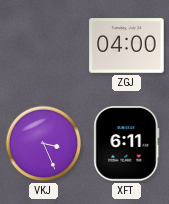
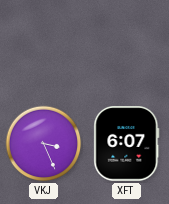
ZGJ: 04:00 -> none
XFT: 6:11 -> 6:07
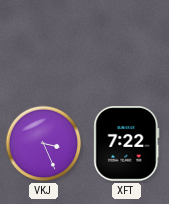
XFT: 6:07 -> 7:22
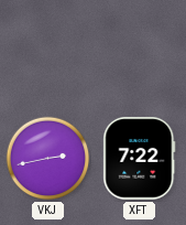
VKJ: 3:26 -> 2:43
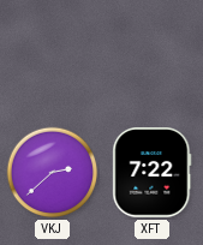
VKJ: 2:43 -> 2:38
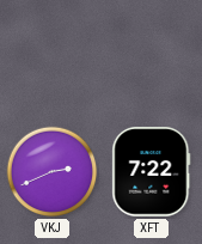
VKJ: 2:38 -> 2:41
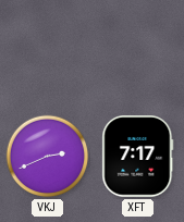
XFT: 7:22 -> 7:17
